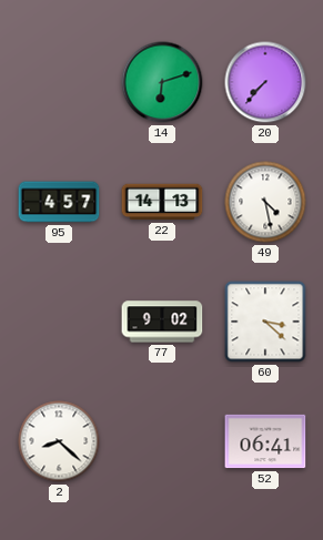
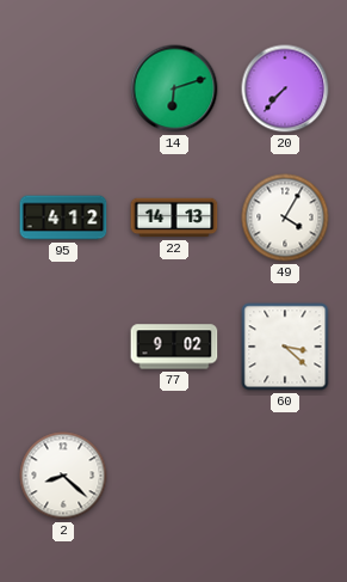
95: 4:57 -> 4:12
49: 4:28 -> 4:05
52: 06:41 -> none
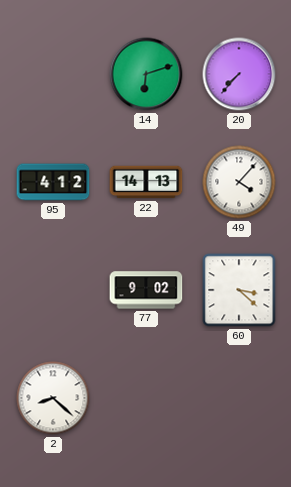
49: 4:05 -> 4:07
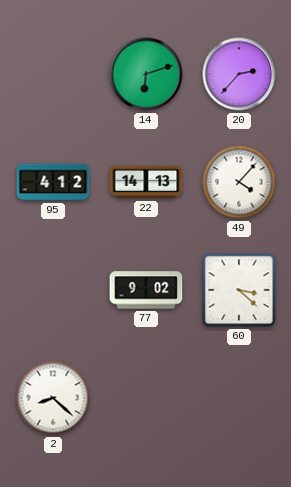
20: 7:37 -> 2:37
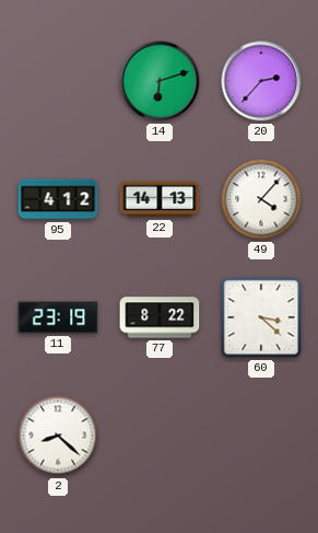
11: none -> 23:19
77: 9:02 -> 8:22
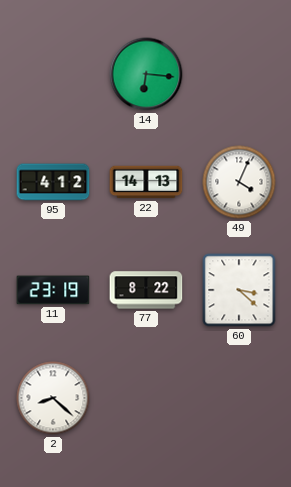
14: 6:12 -> 6:16
20: 2:37 -> none
49: 4:07 -> 4:04
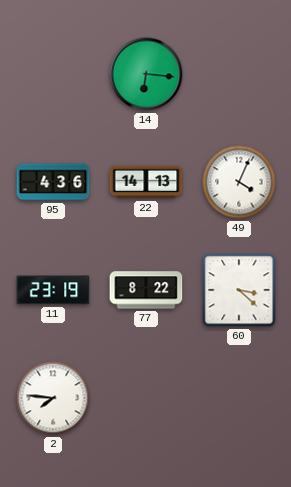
95: 4:12 -> 4:36
2: 8:22 -> 7:46
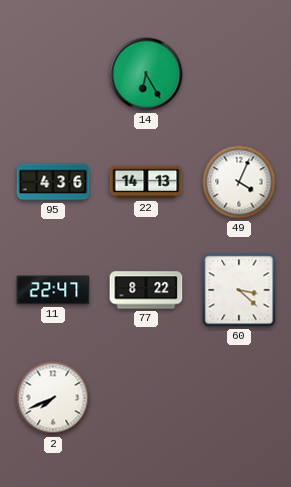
14: 6:16 -> 6:25
11: 23:19 -> 22:47
2: 7:46 -> 7:41
